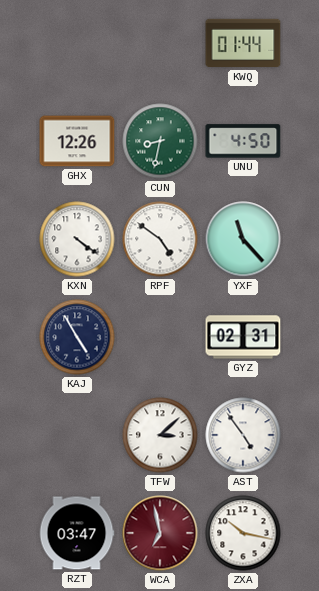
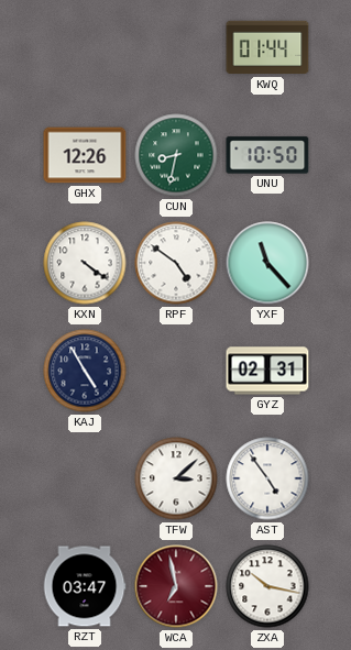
UNU: 4:50 -> 10:50
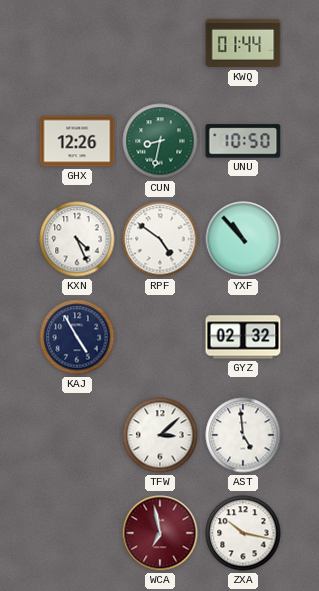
KXN: 4:21 -> 4:26
YXF: 11:23 -> 10:53
GYZ: 02:31 -> 02:32
AST: 4:54 -> 4:59
RZT: 03:47 -> none
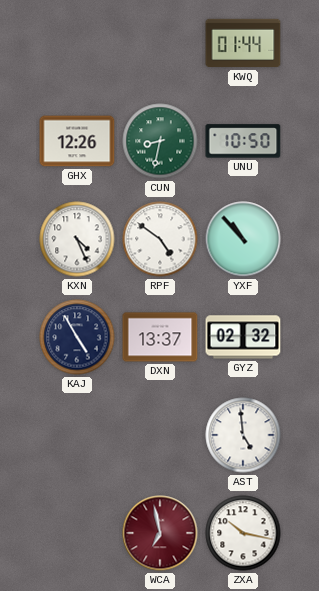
DXN: none -> 13:37
TFW: 3:08 -> none
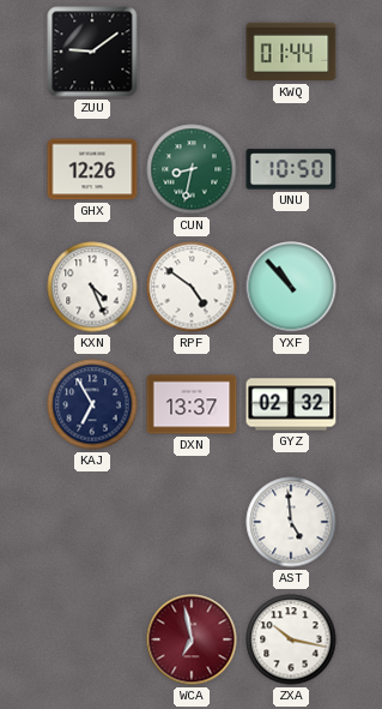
ZUU: none -> 9:09
KAJ: 4:55 -> 6:55
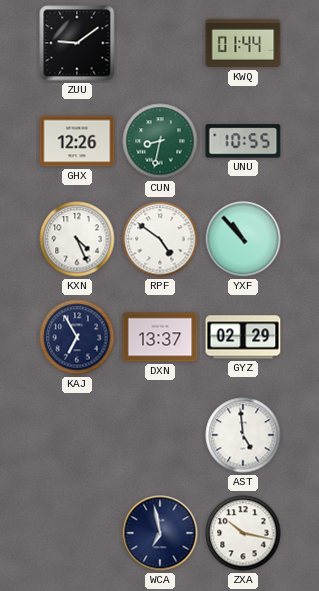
UNU: 10:50 -> 10:55
GYZ: 02:32 -> 02:29
WCA dial: burgundy -> navy
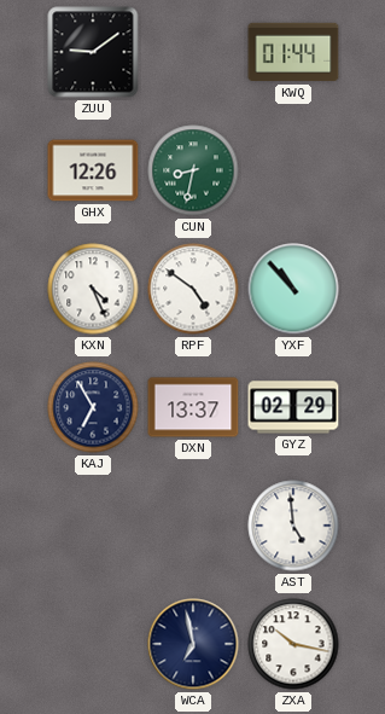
UNU: 10:55 -> none
